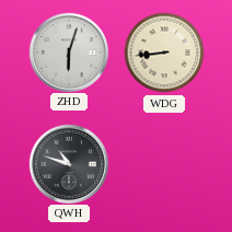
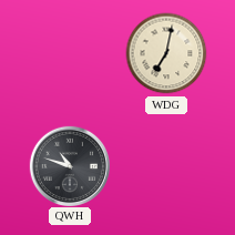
ZHD: 6:03 -> none
WDG: 8:44 -> 7:02
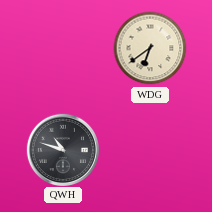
WDG: 7:02 -> 6:39
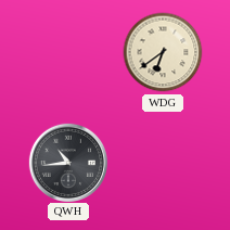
QWH: 10:48 -> 10:44
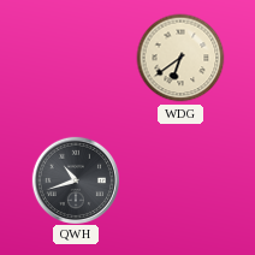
QWH: 10:44 -> 10:42
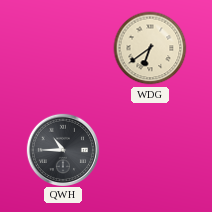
QWH: 10:42 -> 10:45
